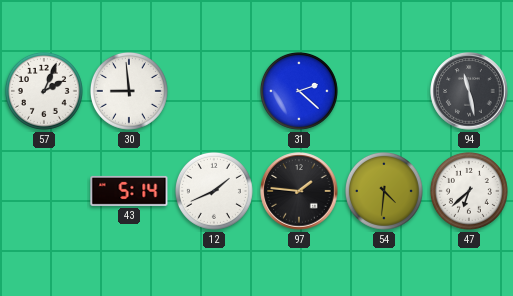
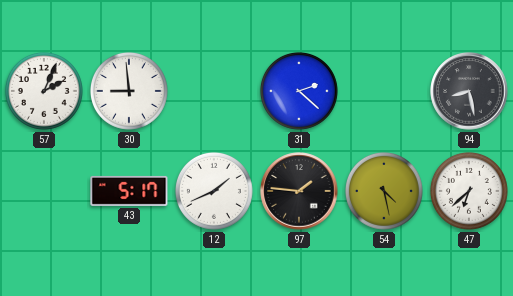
94: 11:28 -> 8:28
43: 5:14 -> 5:17
54: 4:31 -> 4:28
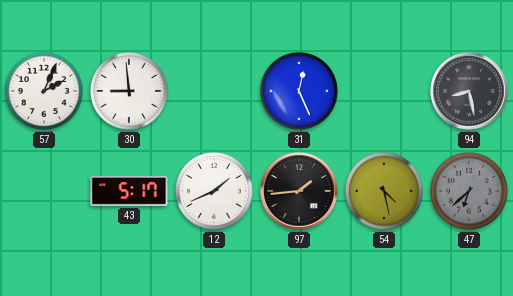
31: 2:22 -> 12:26
97: 1:46 -> 1:44
47 dial: white -> grey
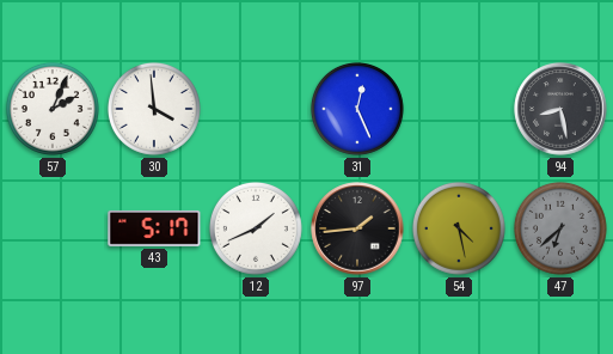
30: 8:59 -> 3:59
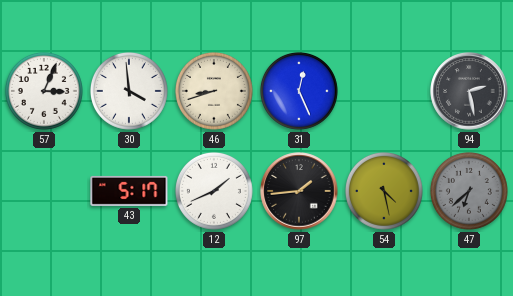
57: 2:04 -> 3:04
46: none -> 8:42
94: 8:28 -> 2:28
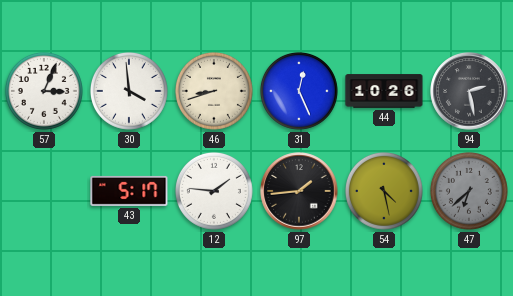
44: none -> 10:26
12: 1:41 -> 1:46
